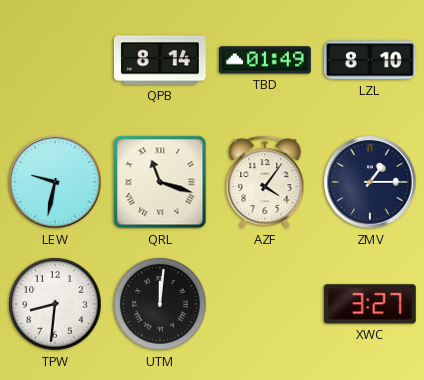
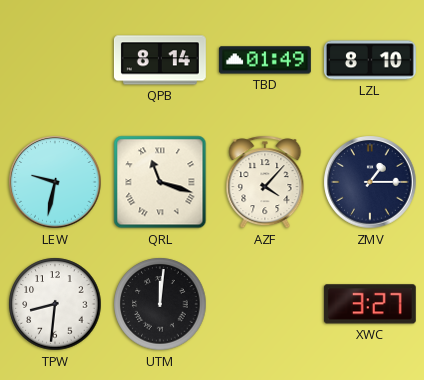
AZF: 4:06 -> 4:07
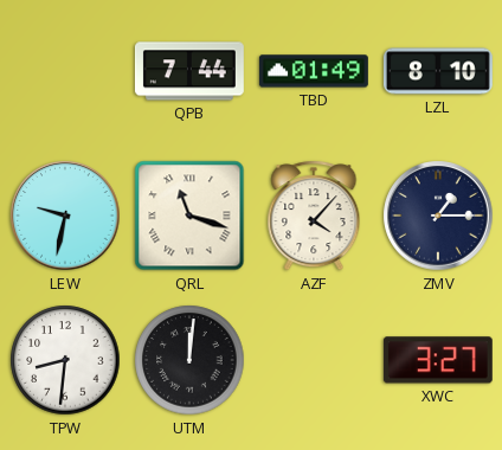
QPB: 8:14 -> 7:44
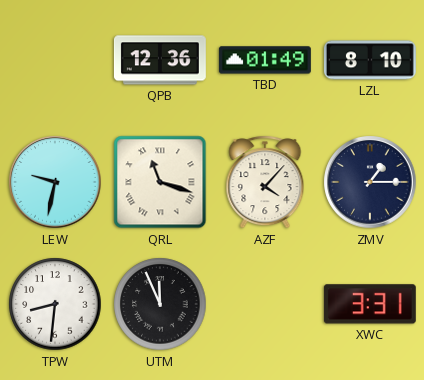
QPB: 7:44 -> 12:36
UTM: 12:01 -> 11:56
XWC: 3:27 -> 3:31
